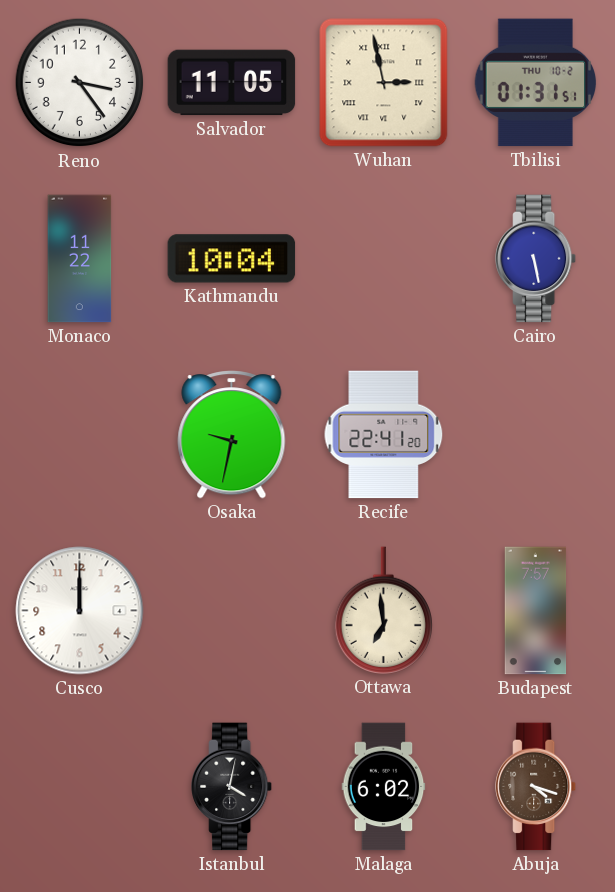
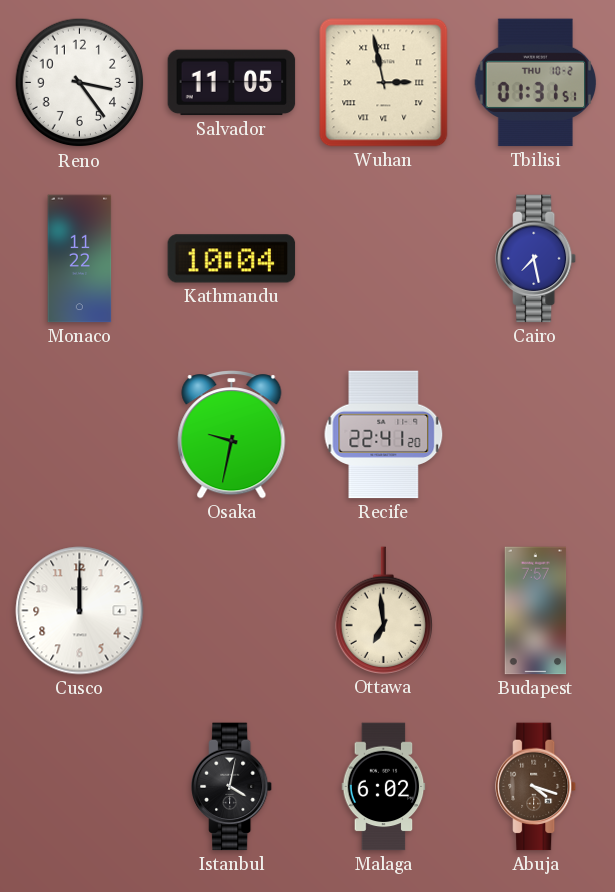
Cairo: 5:28 -> 7:28
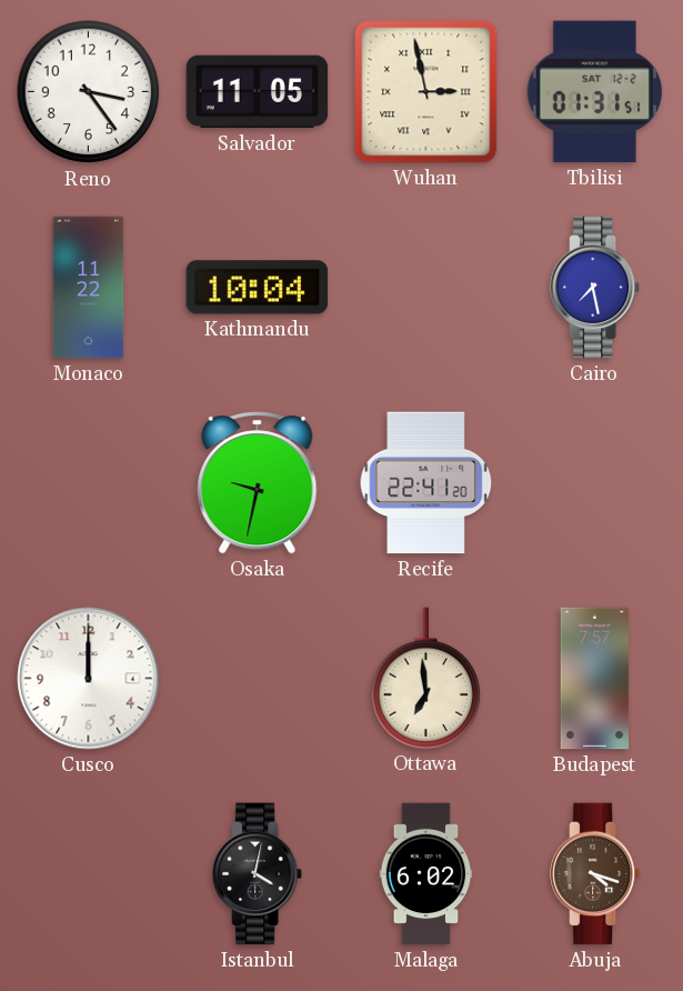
Tbilisi date: THU 10-2 -> SAT 12-2
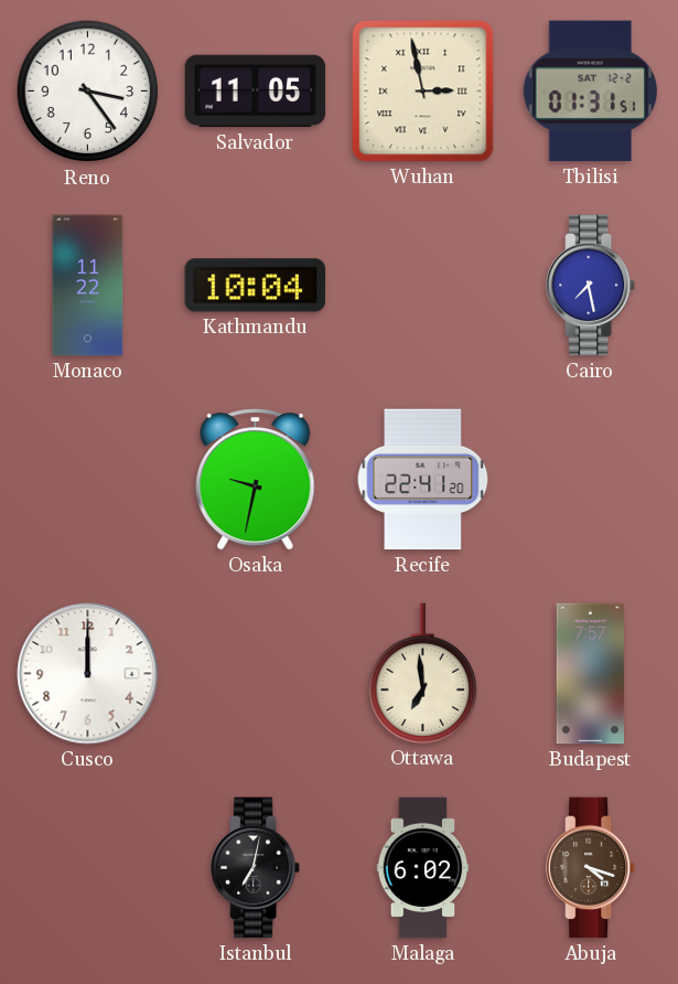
Istanbul: 4:02 -> 7:02
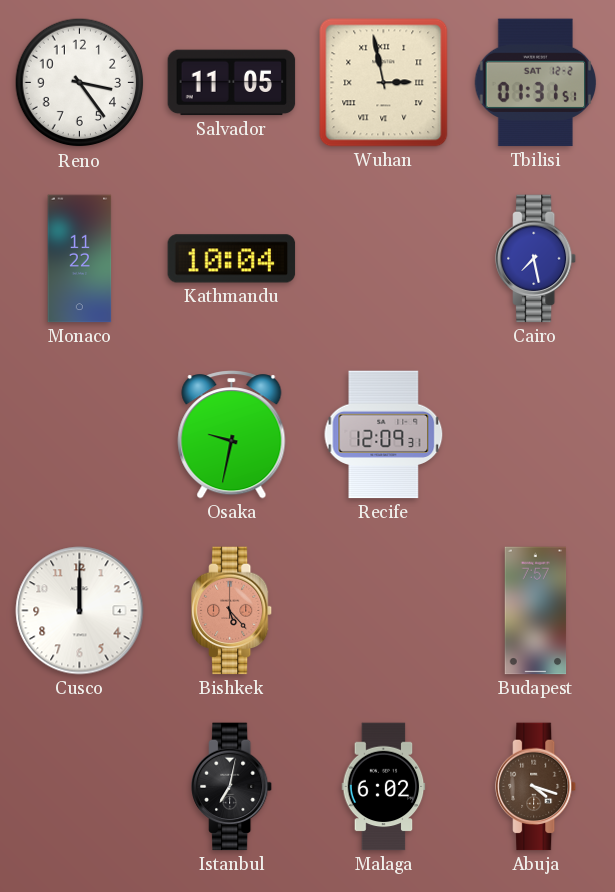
Recife: 22:41 -> 12:09
Bishkek: none -> 5:23
Ottawa: 6:59 -> none
